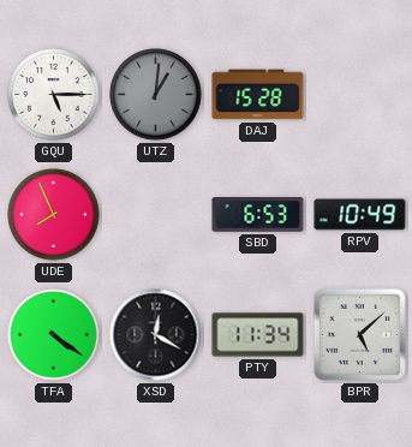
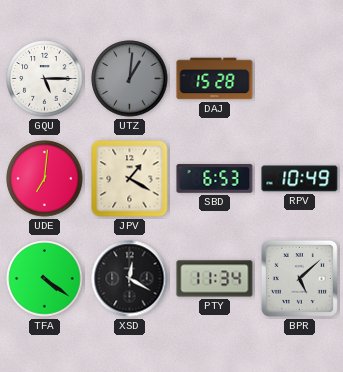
UDE: 7:56 -> 7:01
JPV: none -> 1:20
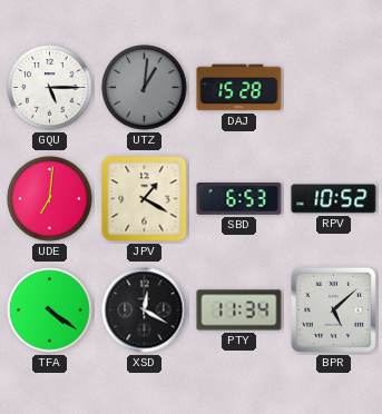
RPV: 10:49 -> 10:52
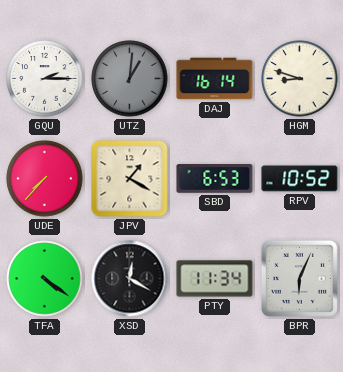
GQU: 5:15 -> 2:15
DAJ: 15:28 -> 16:14
HGM: none -> 8:48
UDE: 7:01 -> 7:37
BPR: 5:08 -> 6:04
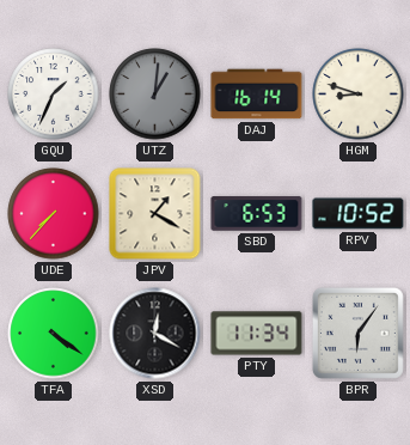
GQU: 2:15 -> 1:34
BPR: 6:04 -> 6:06
